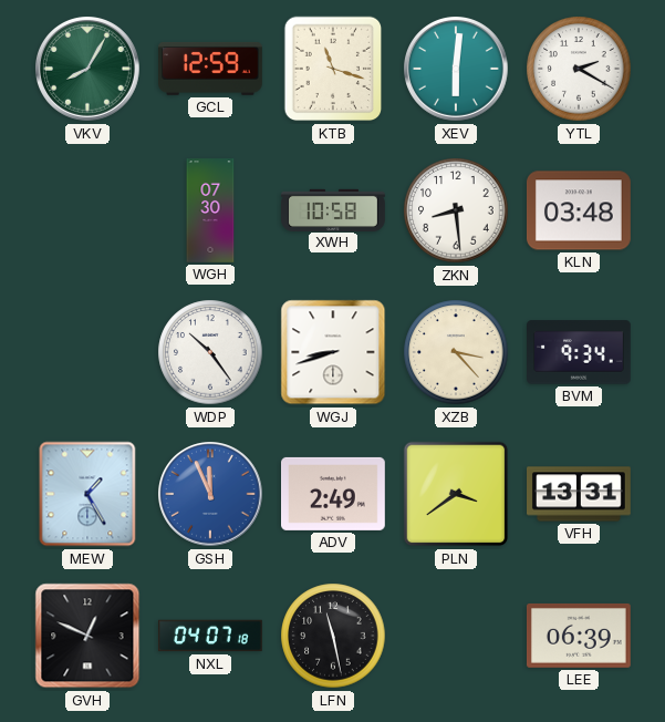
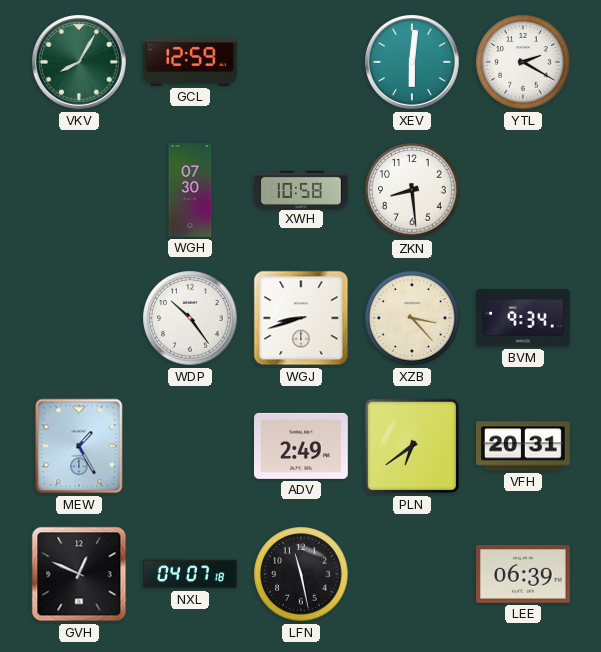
KTB: 11:18 -> none
KLN: 03:48 -> none
GSH: 11:56 -> none
PLN: 3:39 -> 6:39
VFH: 13:31 -> 20:31
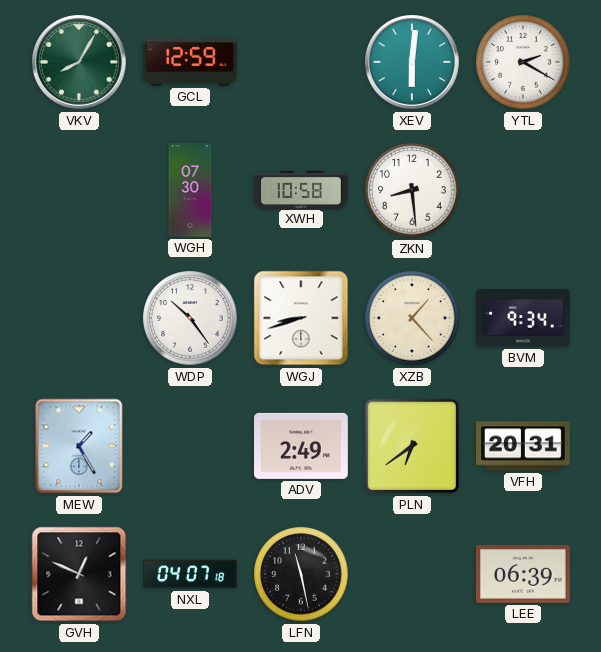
XZB: 3:23 -> 1:23
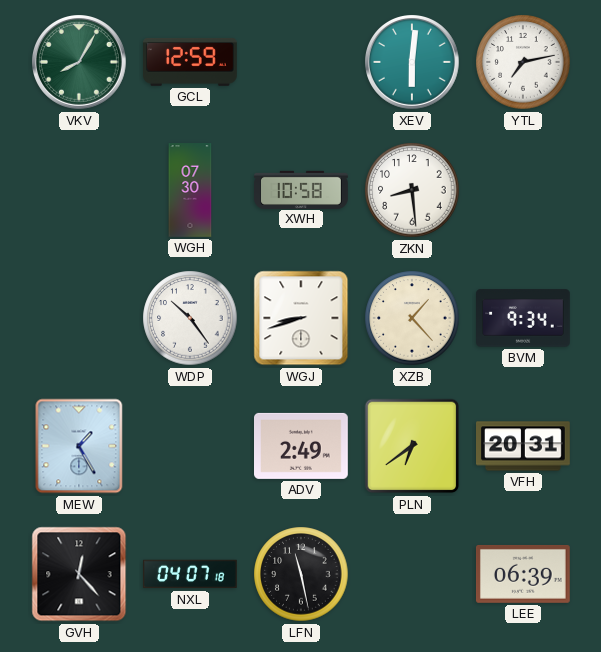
YTL: 2:20 -> 7:13
GVH: 12:49 -> 12:23
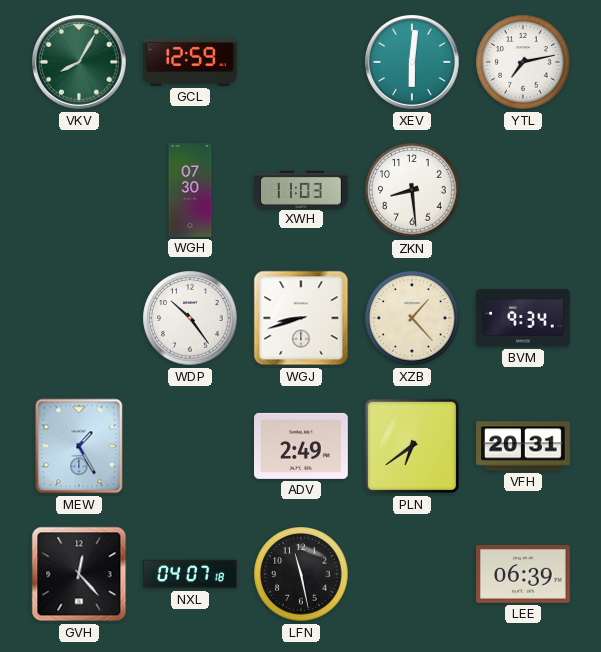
XWH: 10:58 -> 11:03
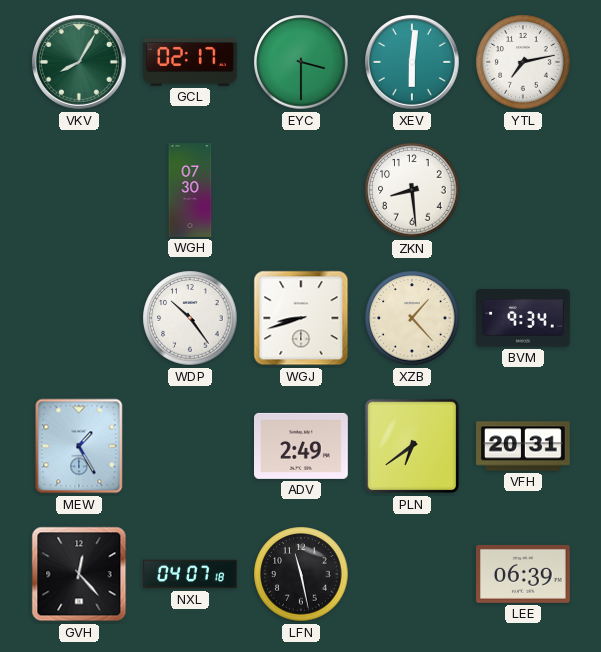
GCL: 12:59 -> 02:17
EYC: none -> 3:30
XWH: 11:03 -> none
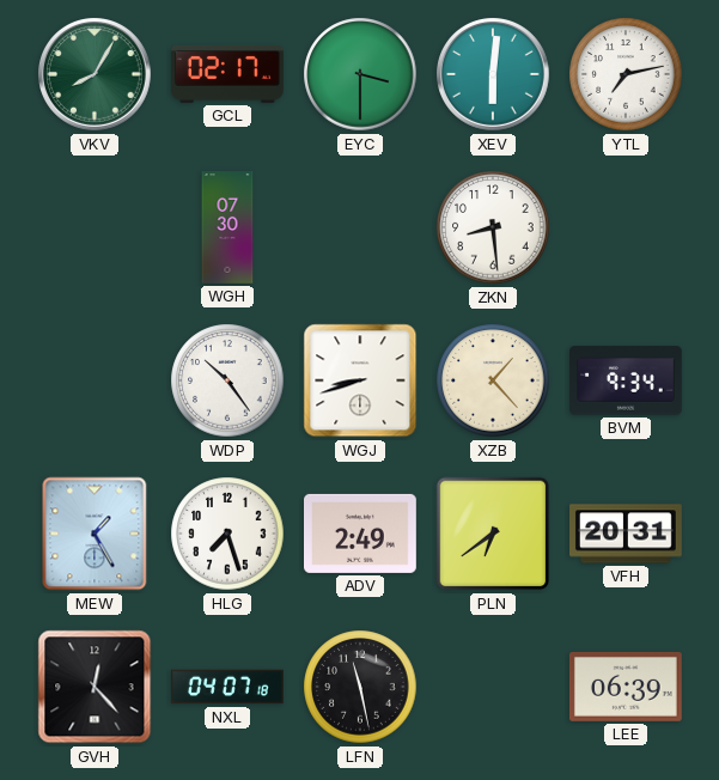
HLG: none -> 7:27
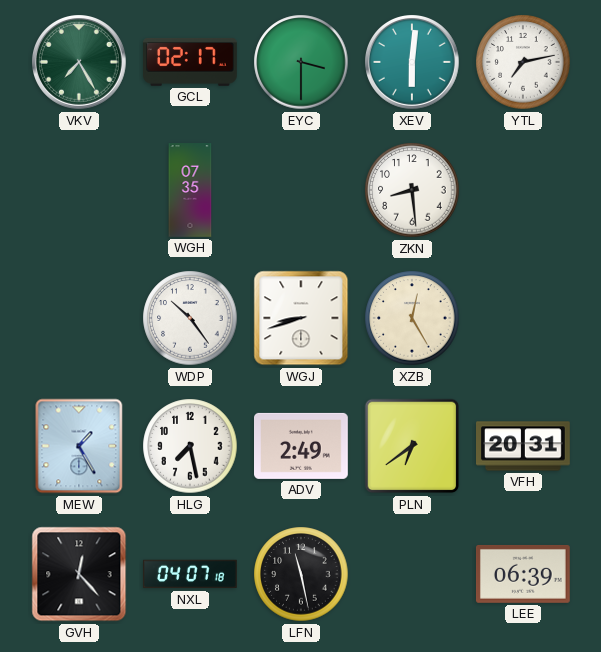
VKV: 8:05 -> 7:25
WGH: 07:30 -> 07:35
XZB: 1:23 -> 12:25
BVM: 9:34 -> none
HLG: 7:27 -> 7:28
